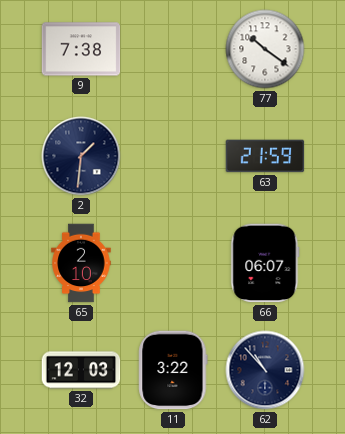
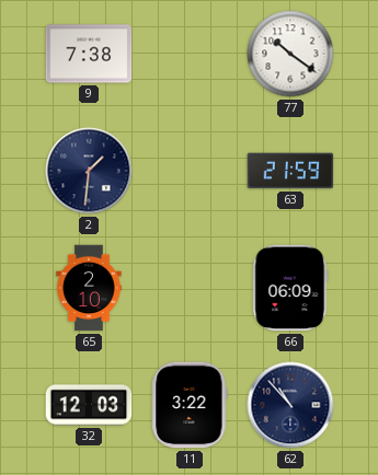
66: 06:07 -> 06:09
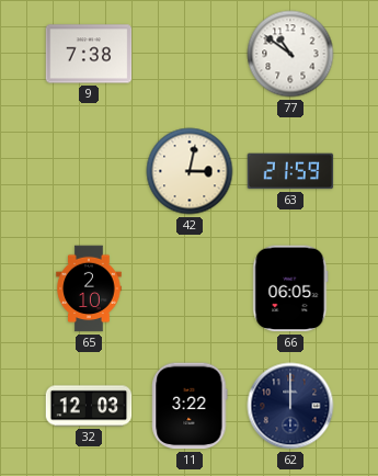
77: 10:21 -> 10:51
2: 1:31 -> none
42: none -> 3:02
66: 06:09 -> 06:05
62: 10:53 -> 12:00
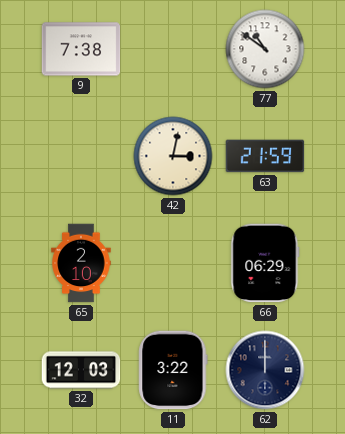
66: 06:05 -> 06:29
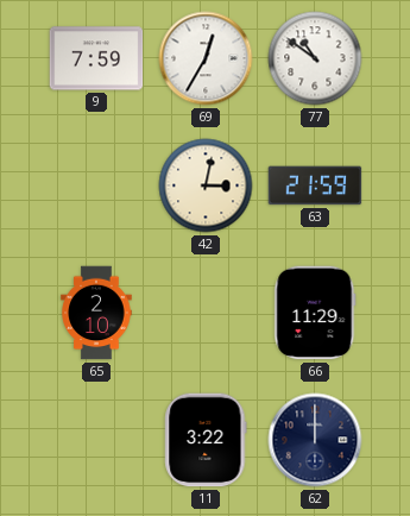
9: 7:38 -> 7:59
69: none -> 12:35
66: 06:29 -> 11:29
32: 12:03 -> none
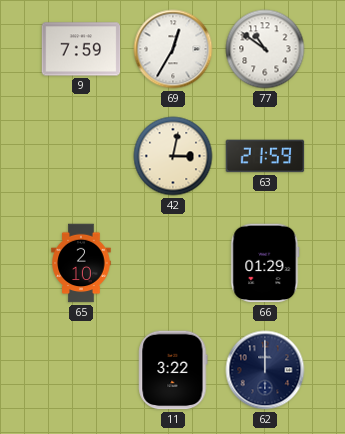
66: 11:29 -> 01:29
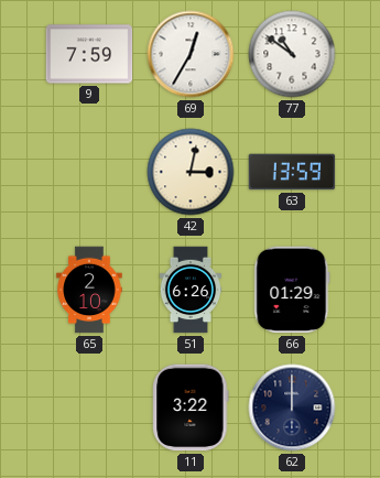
63: 21:59 -> 13:59
51: none -> 6:26
